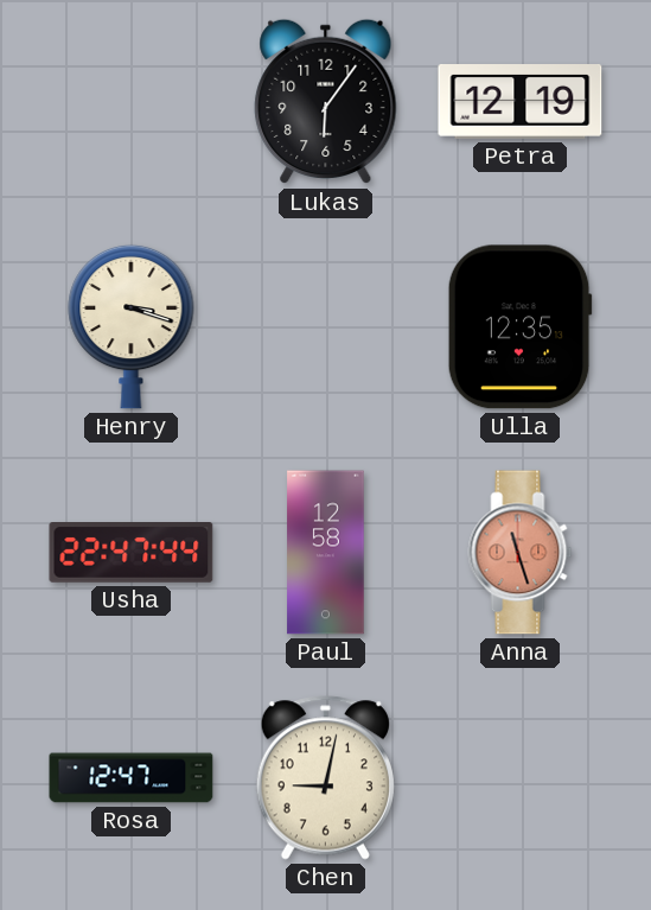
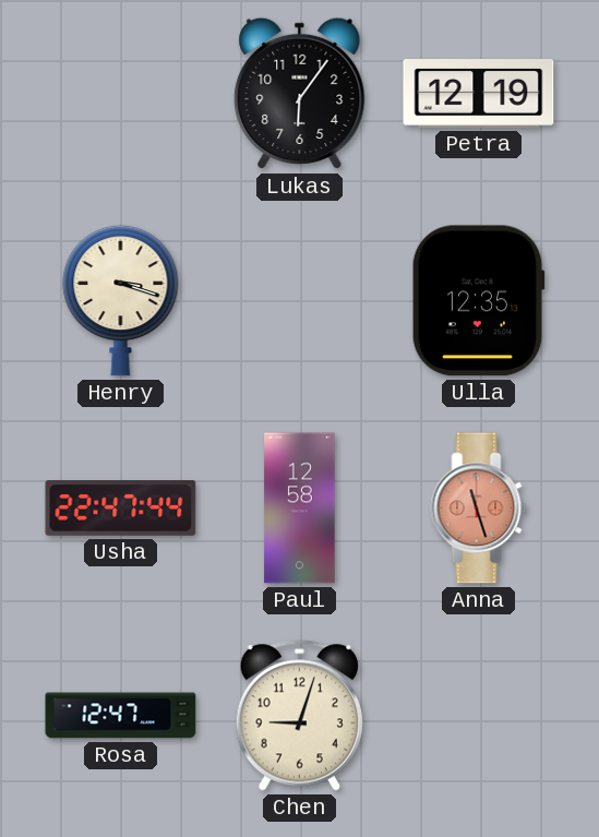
Chen: 9:02 -> 9:03
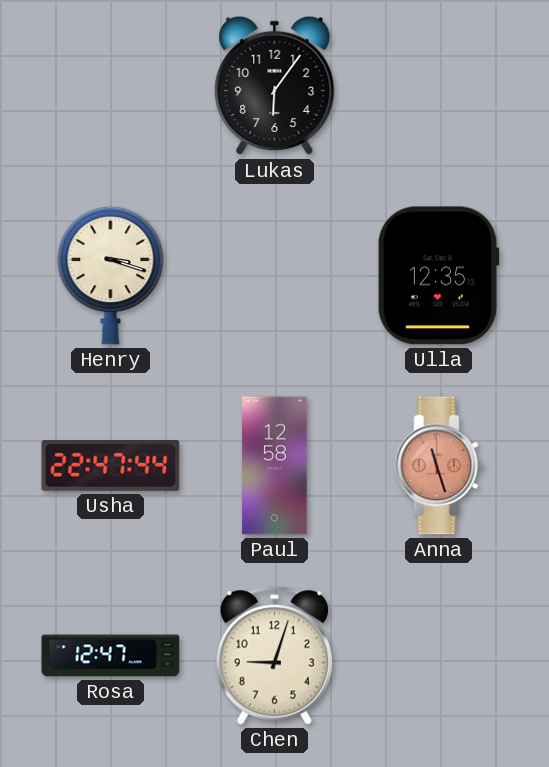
Petra: 12:19 -> none
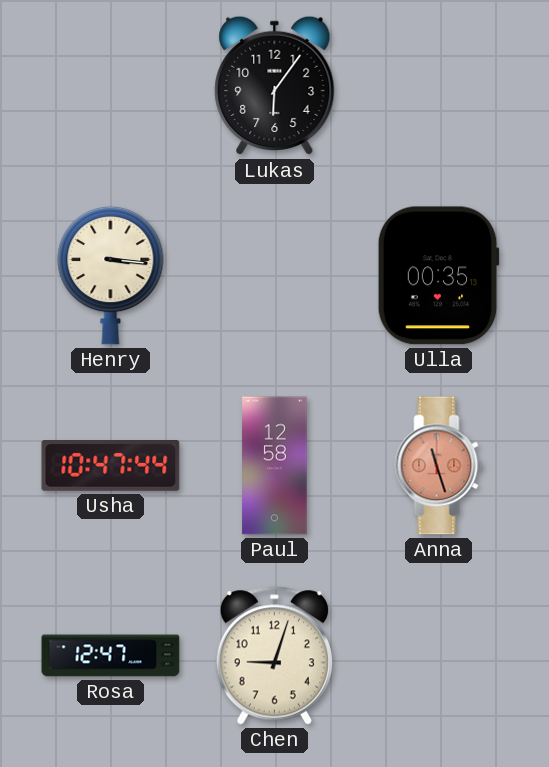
Henry: 3:18 -> 3:16
Ulla: 12:35 -> 00:35
Usha: 22:47 -> 10:47
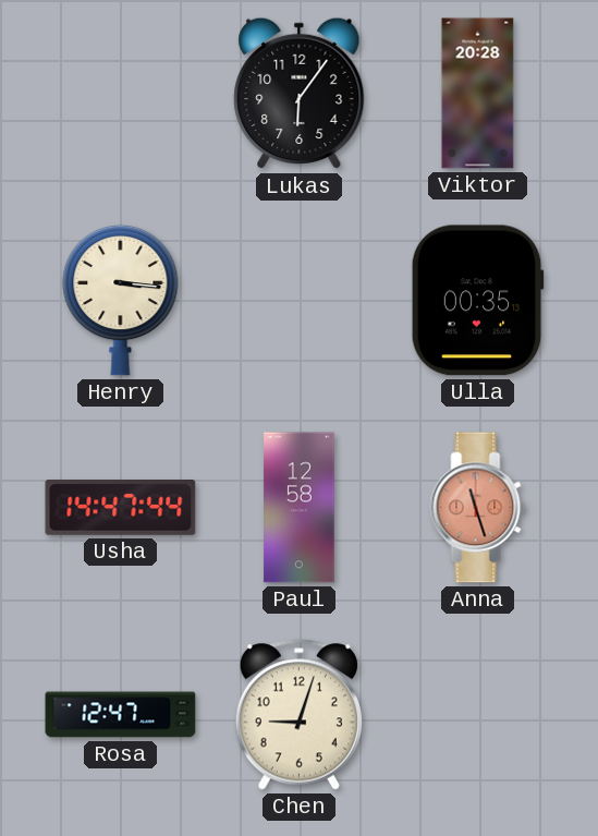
Viktor: none -> 20:28
Usha: 10:47 -> 14:47
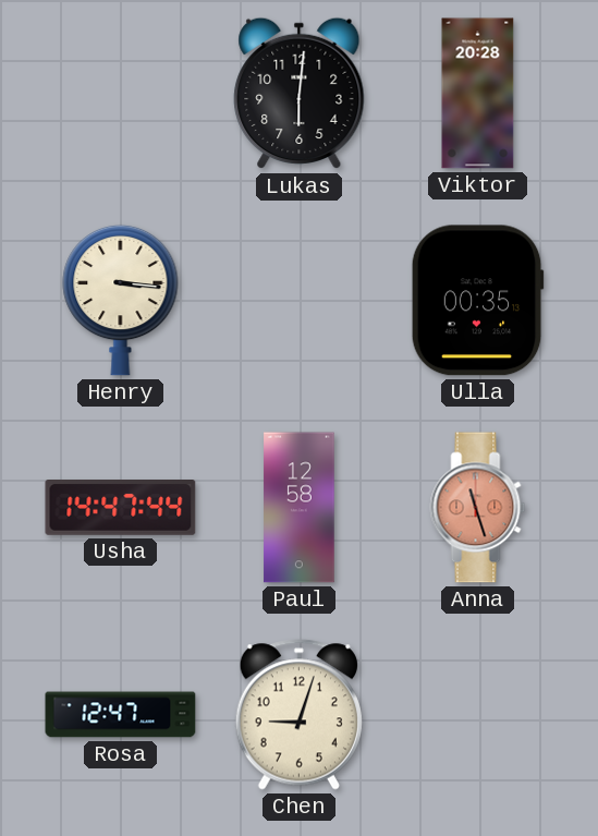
Lukas: 6:06 -> 6:01
